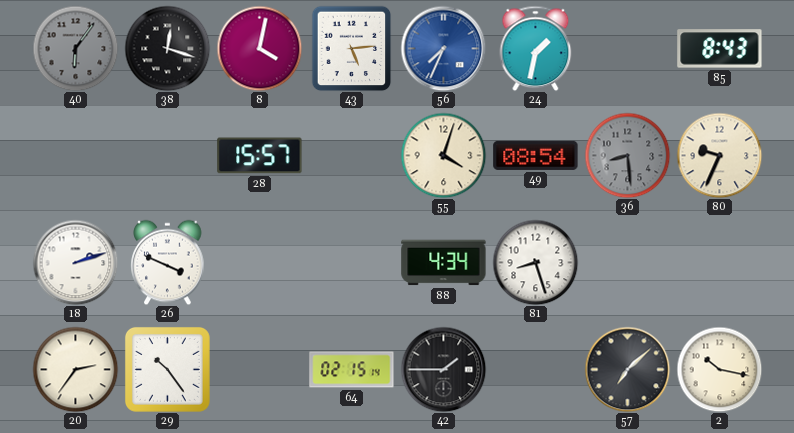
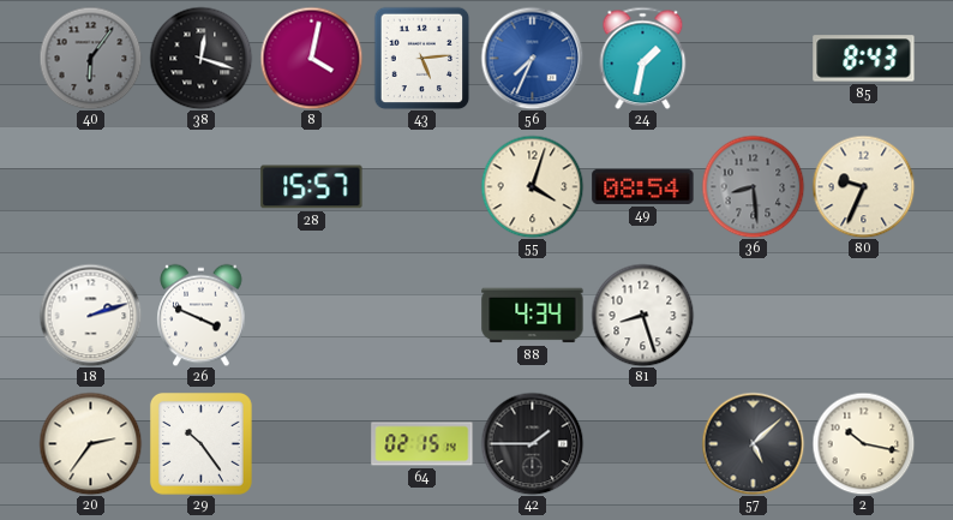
57: 7:08 -> 5:08
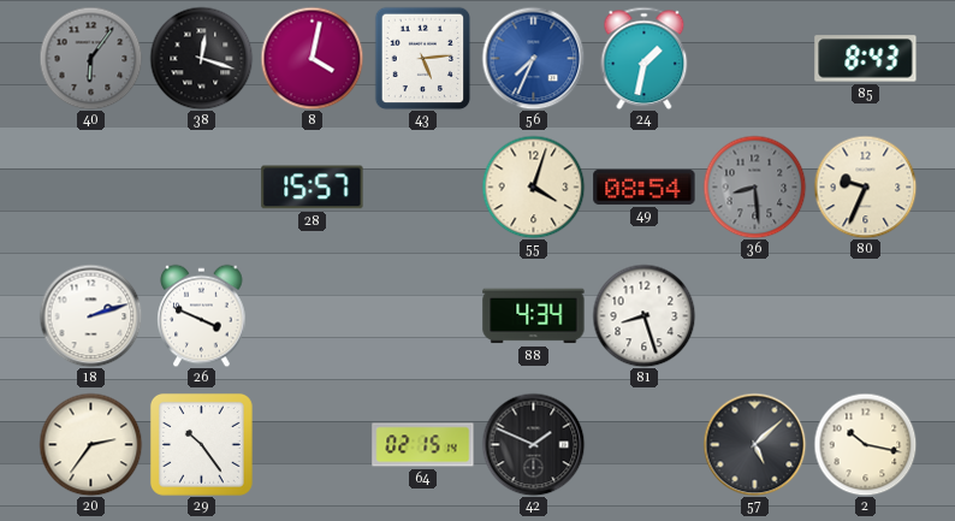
42: 1:45 -> 1:49
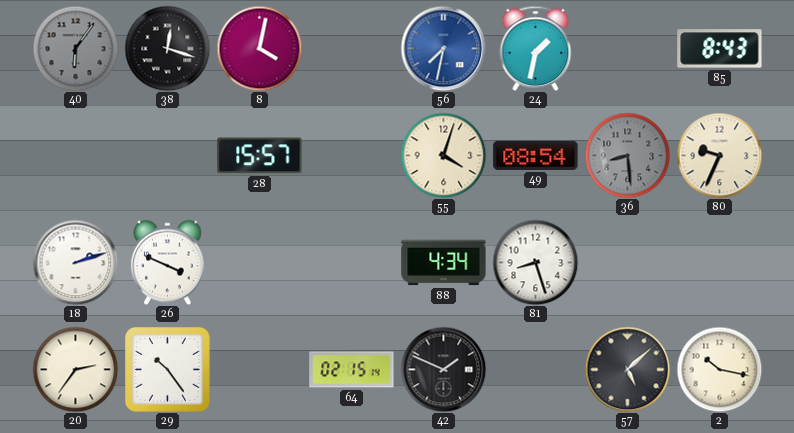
43: 5:14 -> none
56: 7:34 -> 7:32
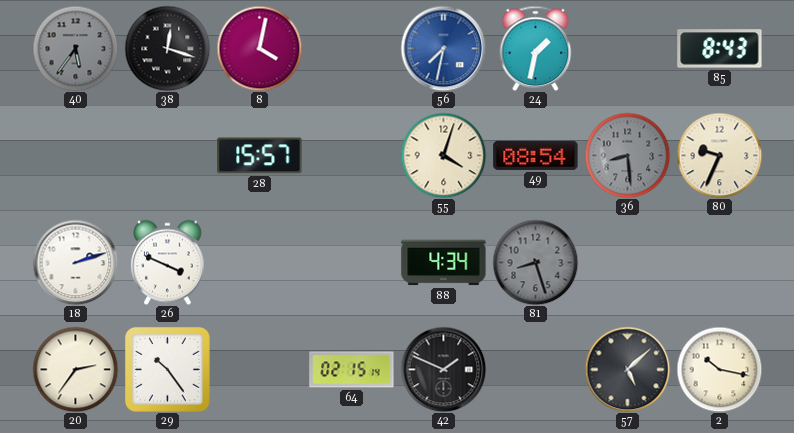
40: 6:06 -> 5:36
81 dial: white -> grey
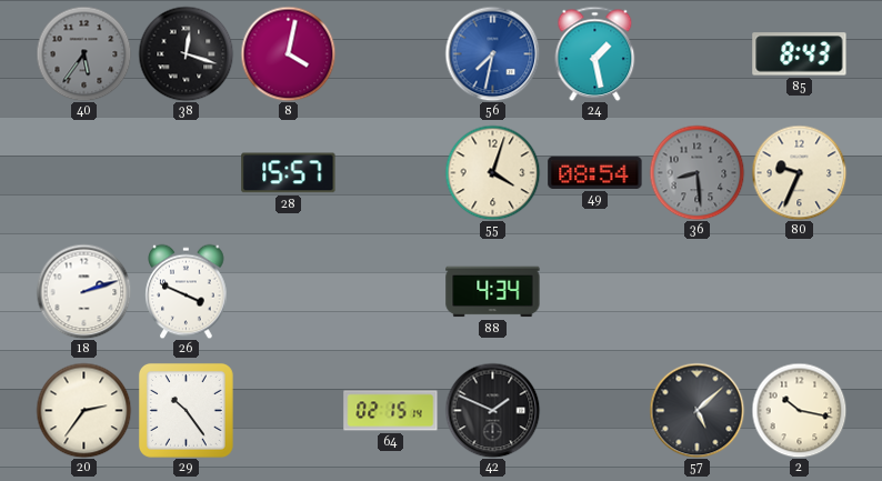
24: 1:32 -> 1:28
81: 8:27 -> none
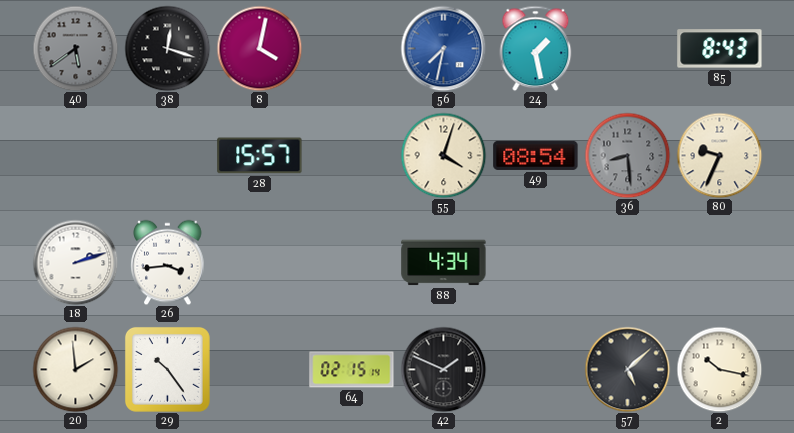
40: 5:36 -> 5:39
26: 3:49 -> 3:44
20: 2:36 -> 1:59
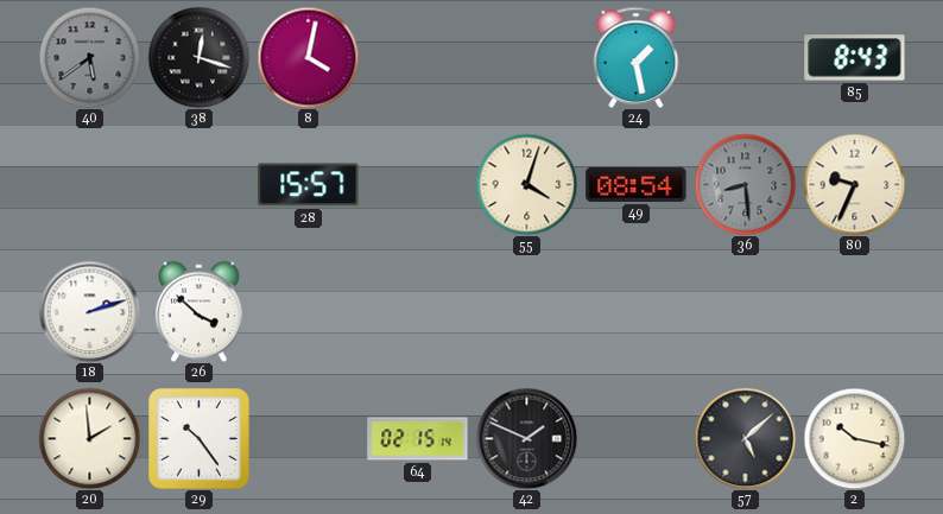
56: 7:32 -> none
26: 3:44 -> 3:52
88: 4:34 -> none
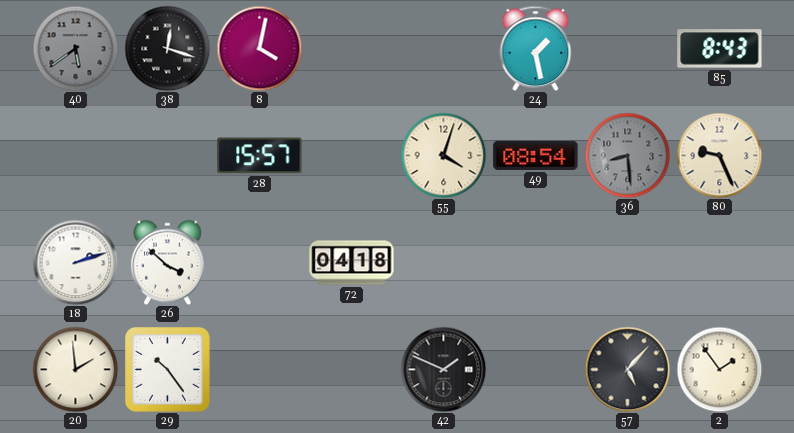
80: 9:34 -> 9:26
72: none -> 04:18
64: 02:15 -> none
57: 5:08 -> 5:07
2: 10:17 -> 1:54
